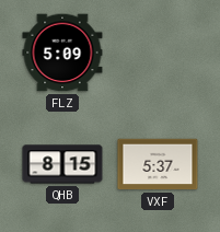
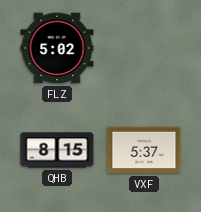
FLZ: 5:09 -> 5:02
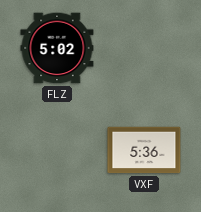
QHB: 8:15 -> none
VXF: 5:37 -> 5:36
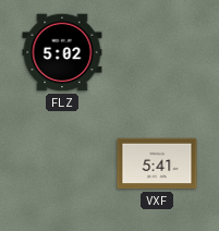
VXF: 5:36 -> 5:41
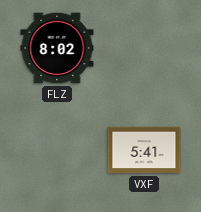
FLZ: 5:02 -> 8:02
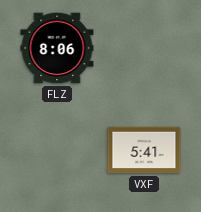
FLZ: 8:02 -> 8:06
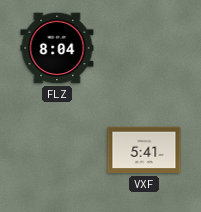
FLZ: 8:06 -> 8:04
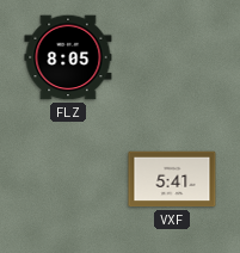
FLZ: 8:04 -> 8:05
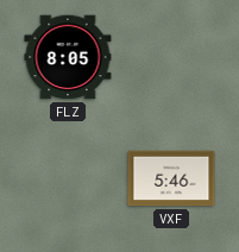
VXF: 5:41 -> 5:46
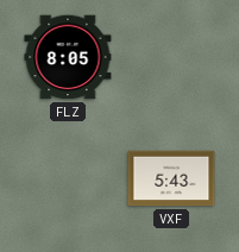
VXF: 5:46 -> 5:43
